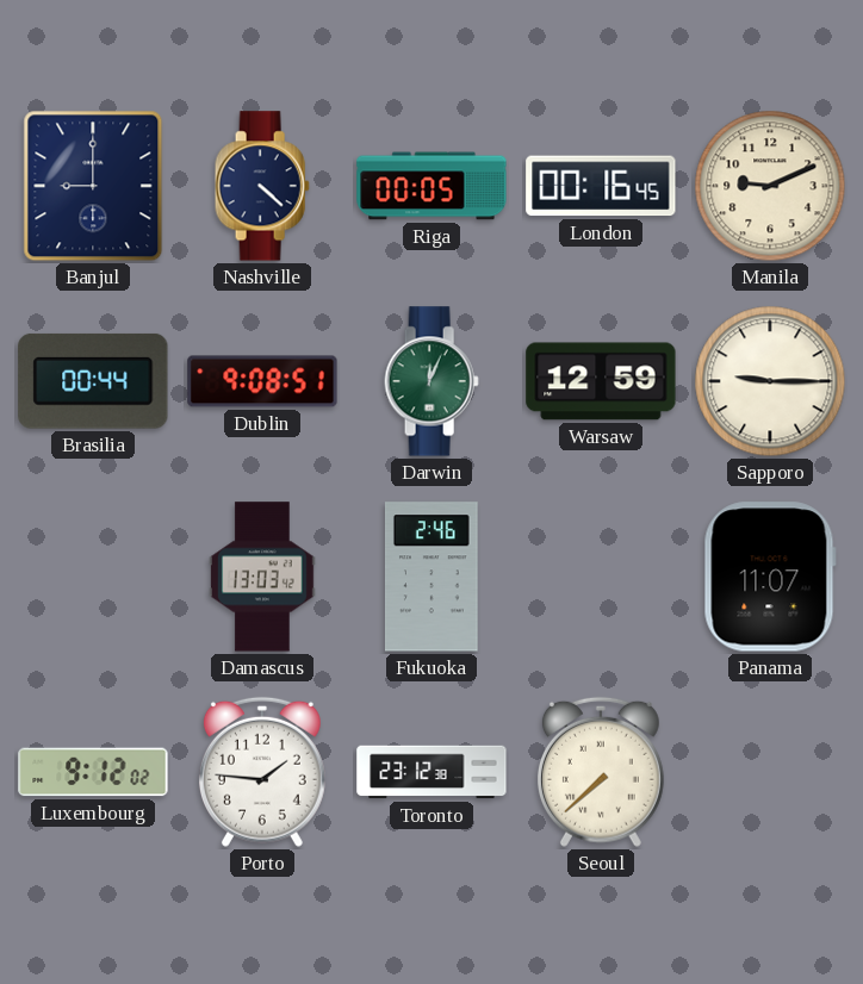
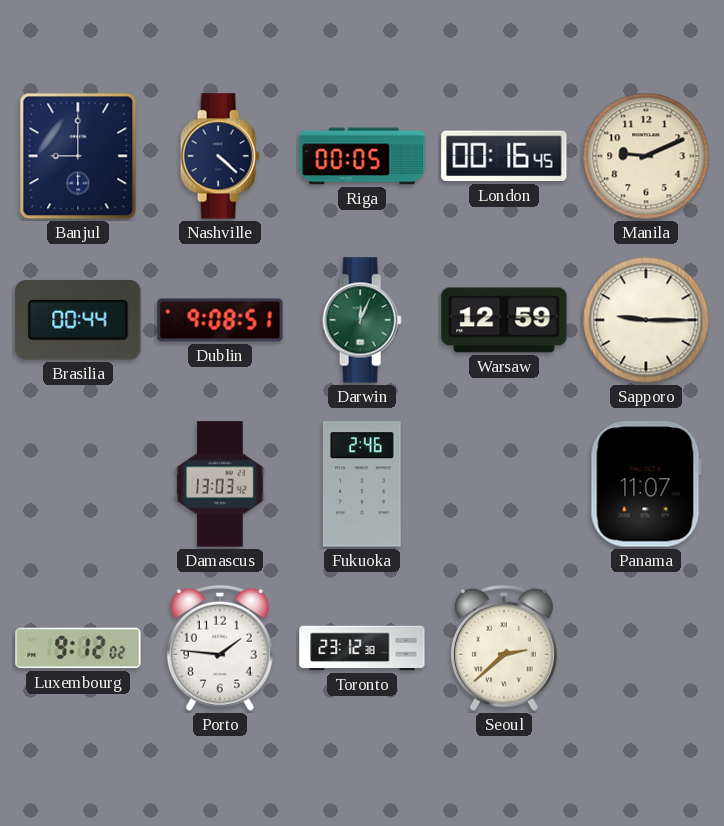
Seoul: 7:38 -> 2:38
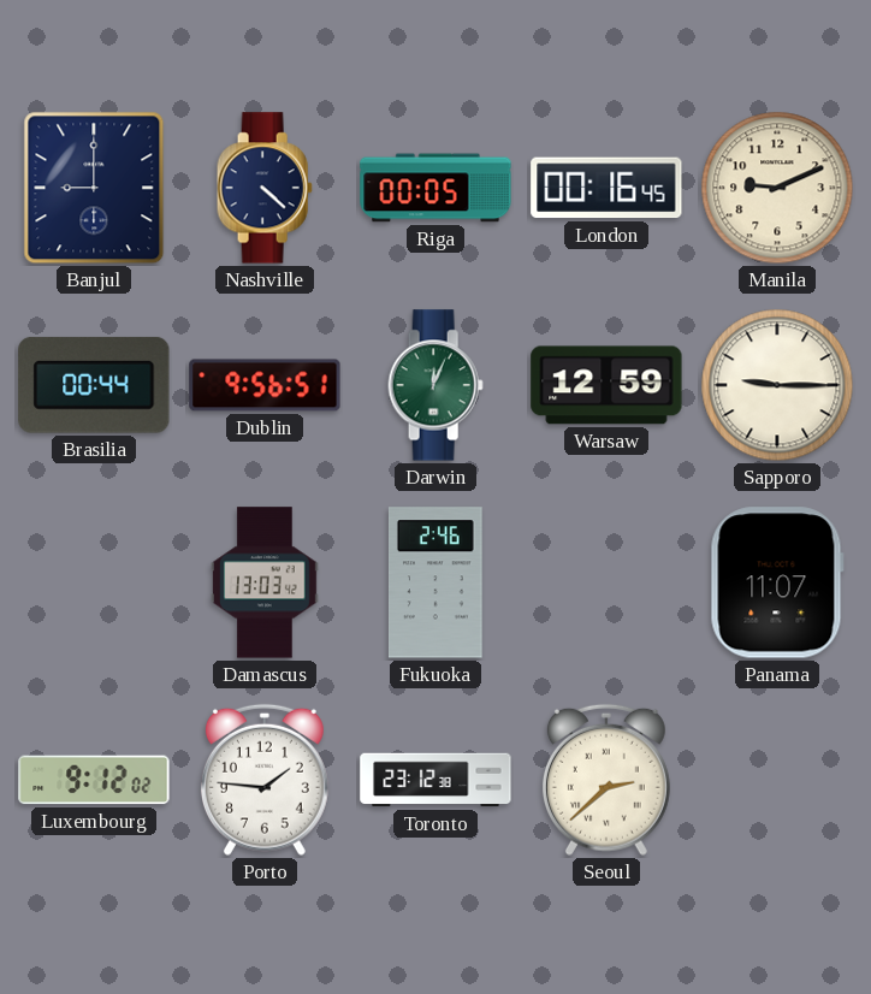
Dublin: 9:08 -> 9:56
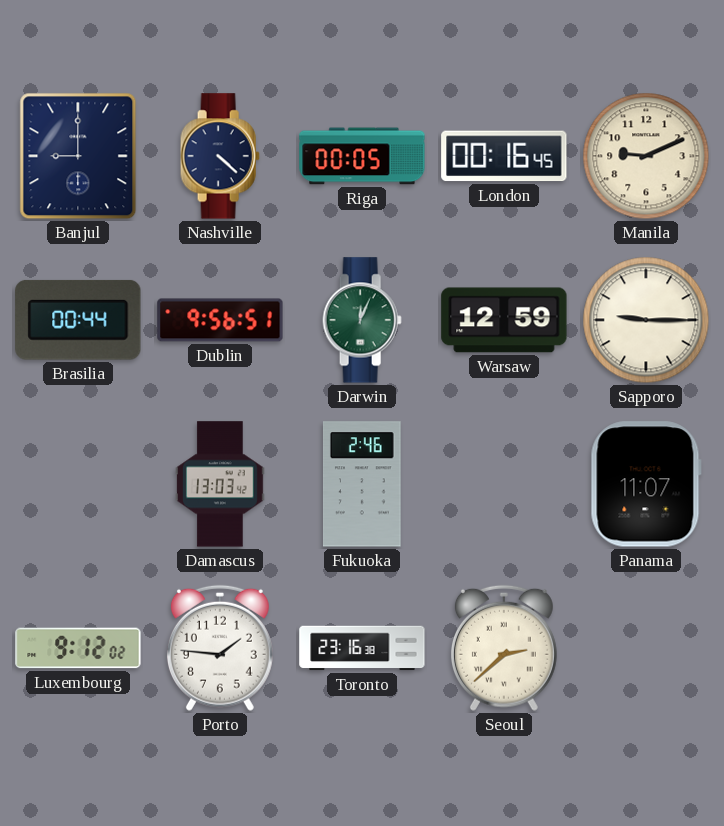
Toronto: 23:12 -> 23:16
